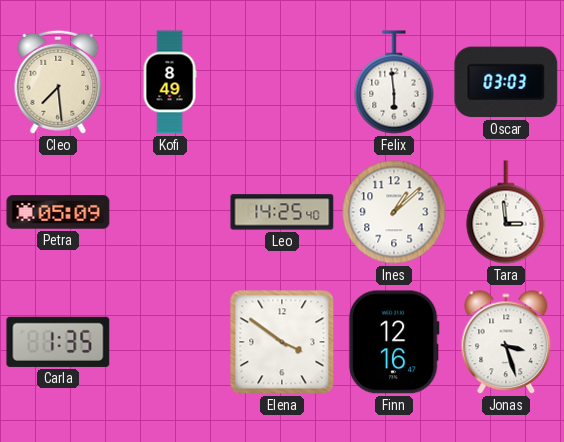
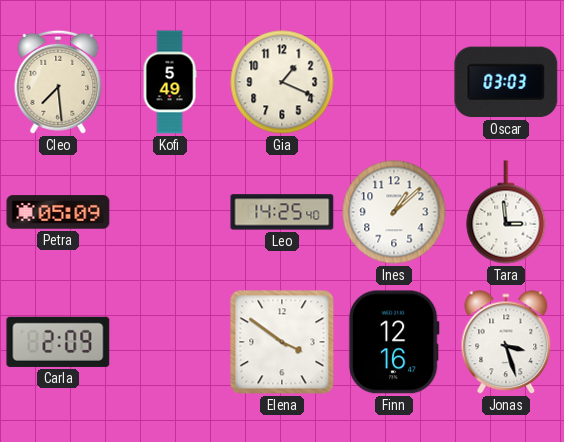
Kofi: 8:49 -> 5:49
Gia: none -> 1:19
Felix: 5:59 -> none
Carla: 1:35 -> 2:09
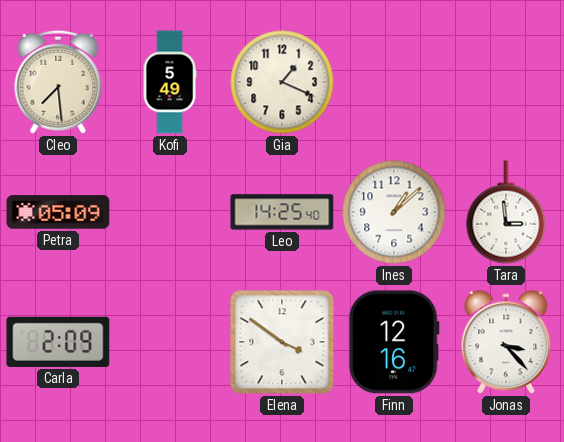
Oscar: 03:03 -> none
Jonas: 3:27 -> 3:23
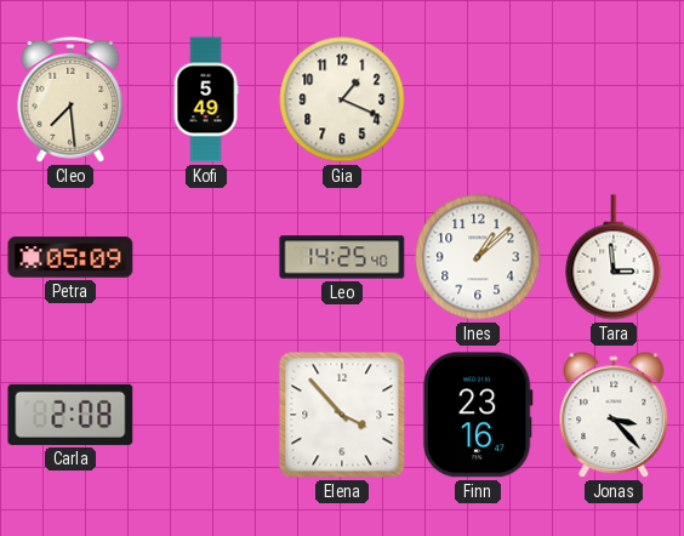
Carla: 2:09 -> 2:08
Elena: 3:51 -> 3:53
Finn: 12:16 -> 23:16
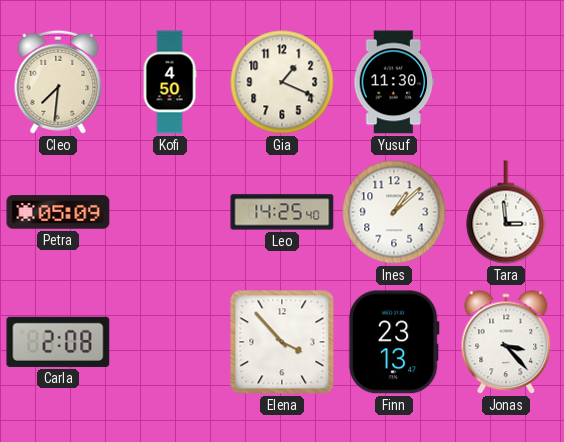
Cleo: 7:29 -> 7:31
Kofi: 5:49 -> 4:50
Yusuf: none -> 11:30
Finn: 23:16 -> 23:13
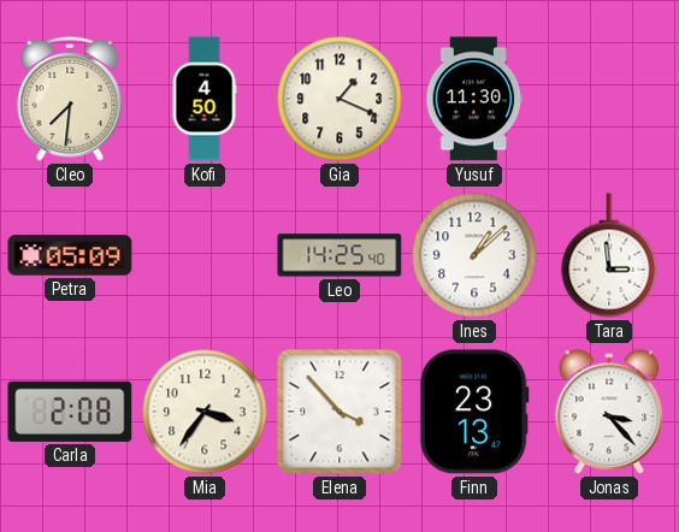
Mia: none -> 3:36
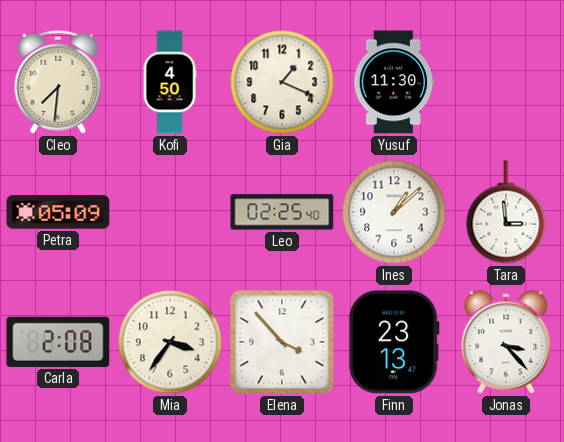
Leo: 14:25 -> 02:25
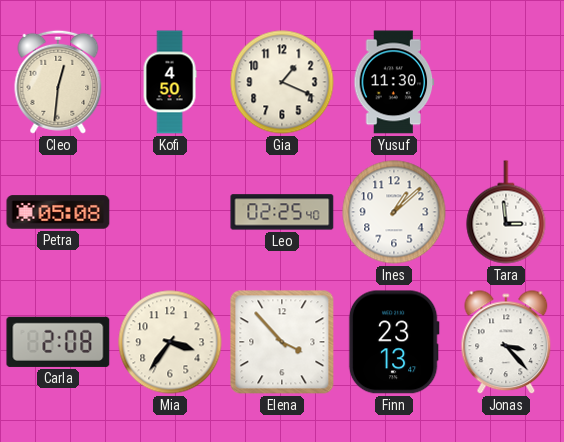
Cleo: 7:31 -> 12:31
Petra: 05:09 -> 05:08
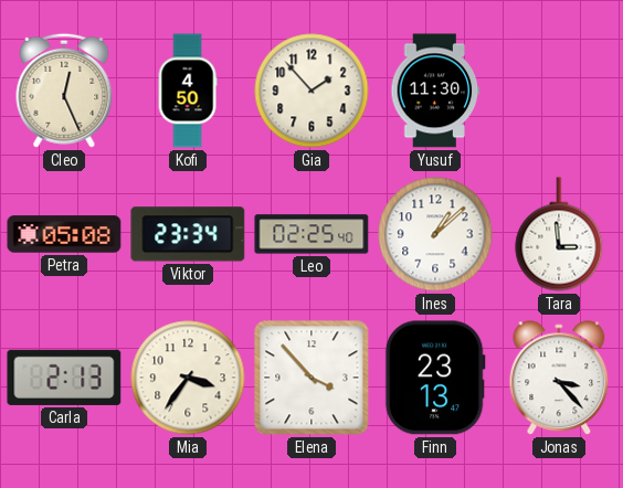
Cleo: 12:31 -> 12:26
Gia: 1:19 -> 1:53
Viktor: none -> 23:34
Carla: 2:08 -> 2:13
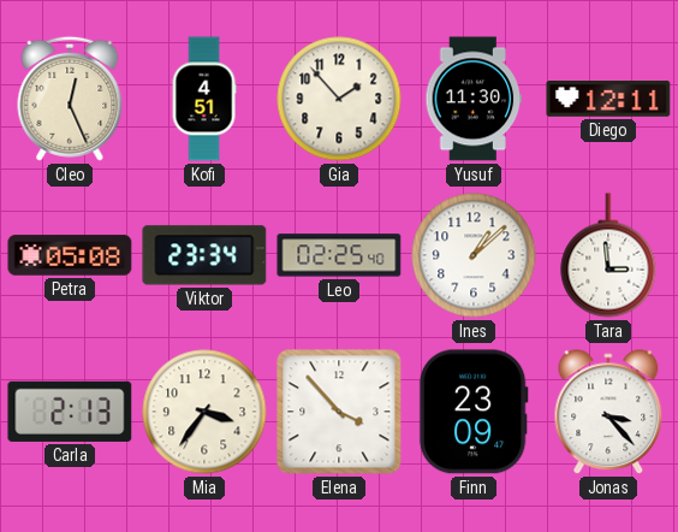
Kofi: 4:50 -> 4:51
Diego: none -> 12:11
Finn: 23:13 -> 23:09
